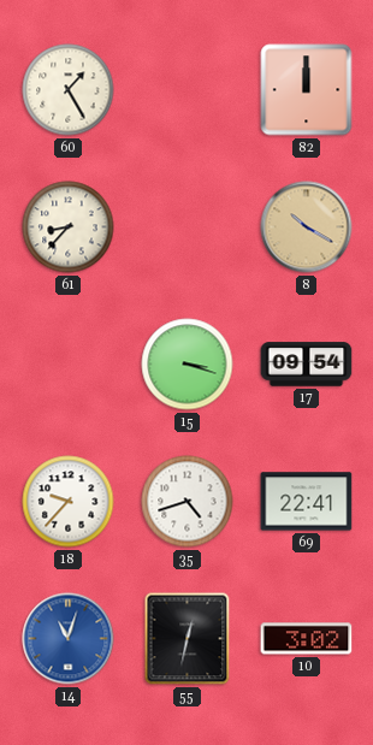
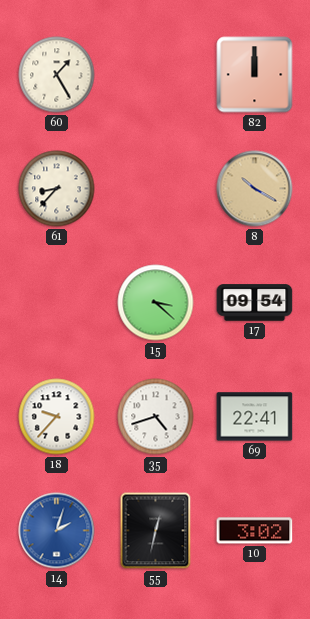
15: 3:18 -> 3:22
14: 11:03 -> 2:03
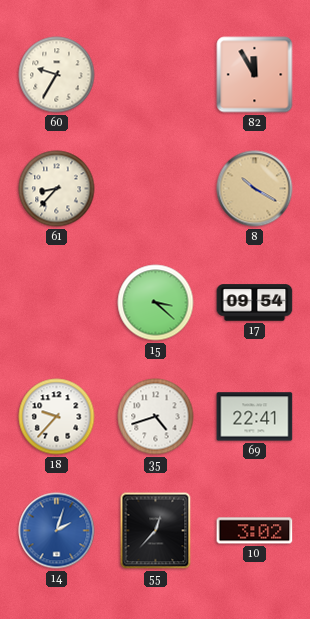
60: 1:25 -> 9:35
82: 12:00 -> 11:55
55: 12:32 -> 12:37
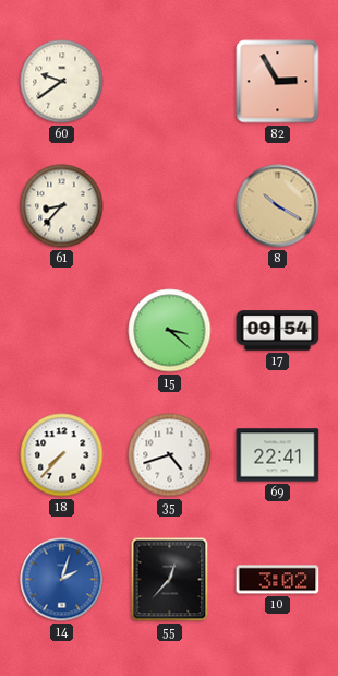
60: 9:35 -> 9:39
82: 11:55 -> 2:55
18: 9:37 -> 7:37
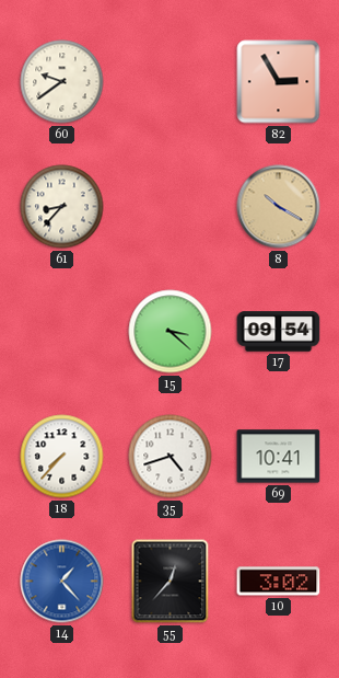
69: 22:41 -> 10:41
14: 2:03 -> 1:23
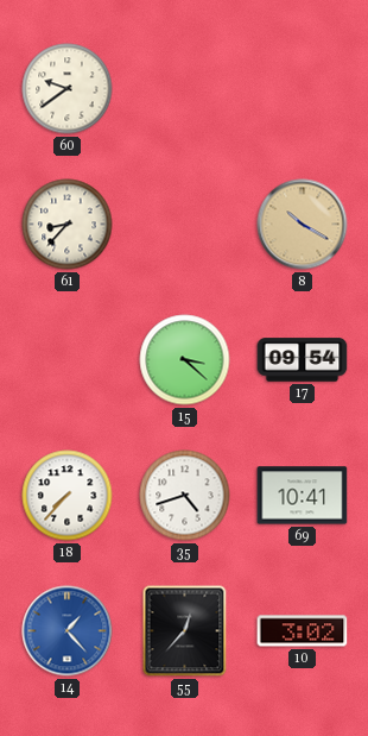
82: 2:55 -> none
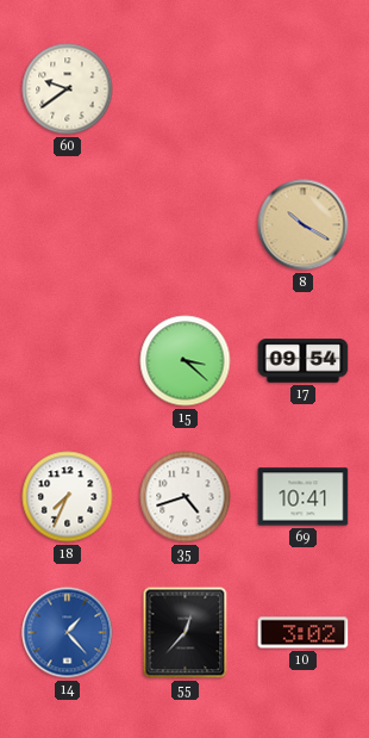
61: 8:37 -> none
18: 7:37 -> 7:34
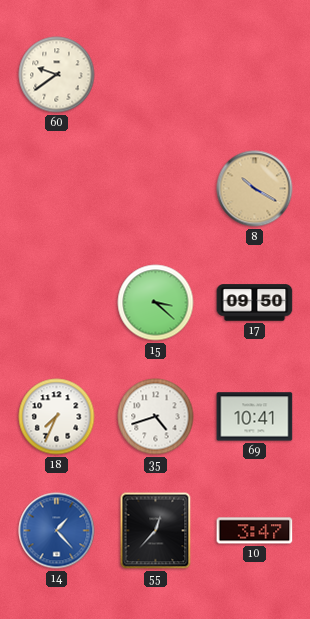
17: 09:54 -> 09:50
10: 3:02 -> 3:47
